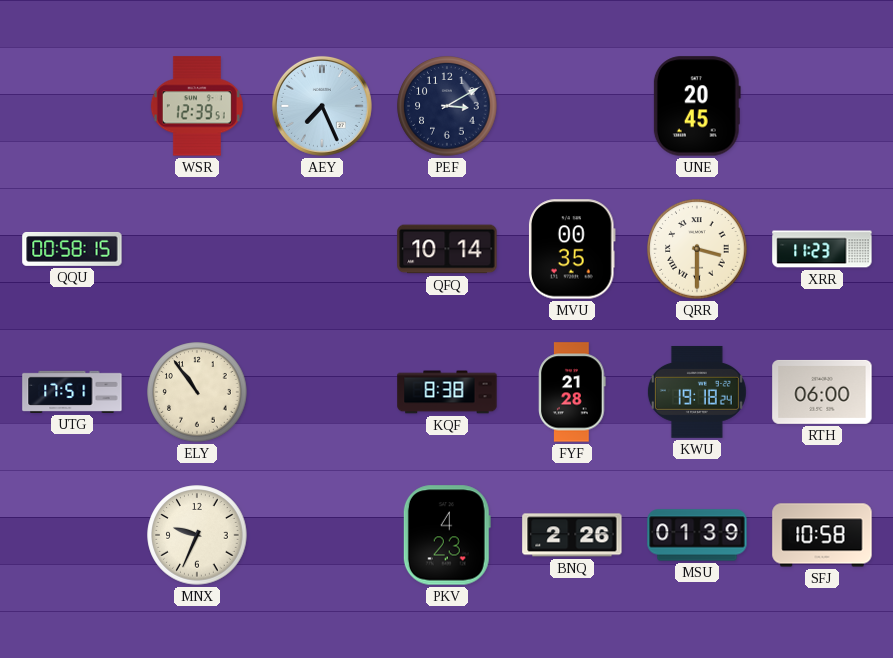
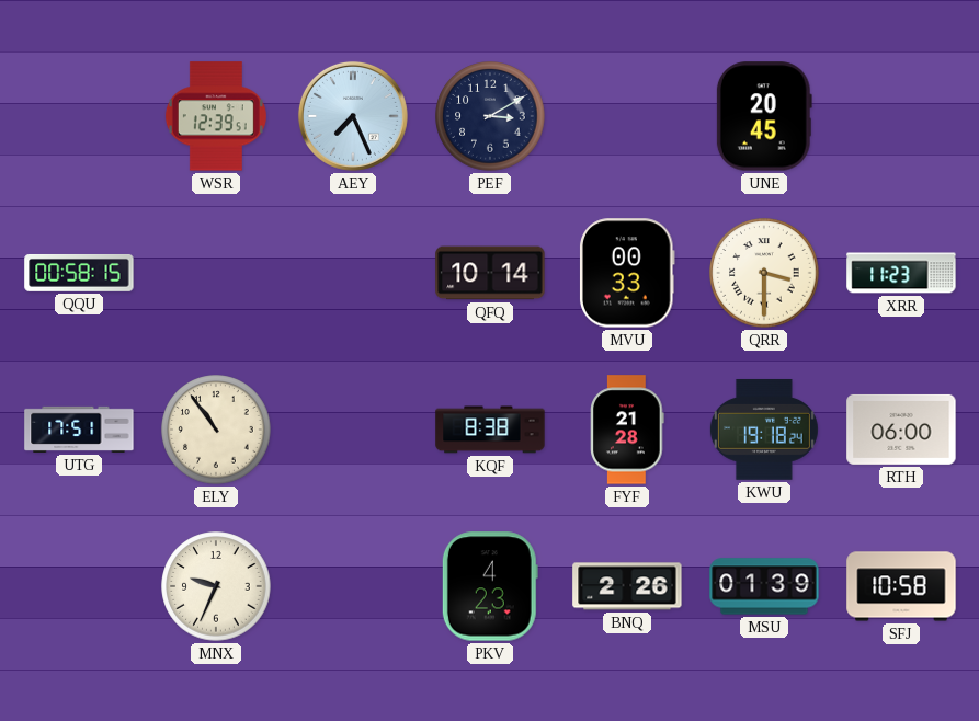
MVU: 00:35 -> 00:33
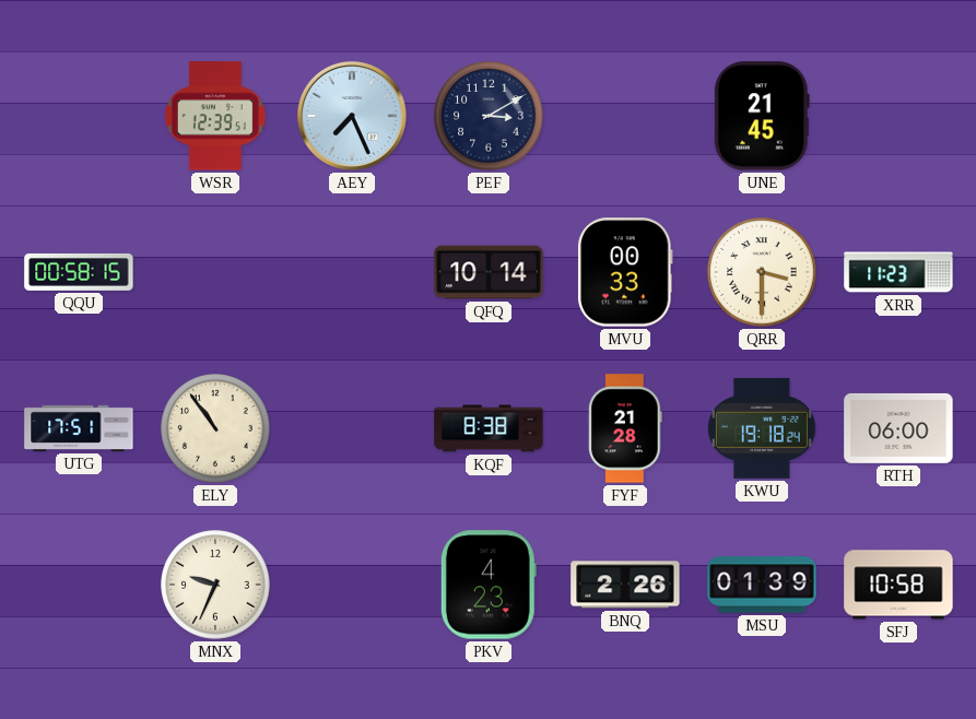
UNE: 20:45 -> 21:45
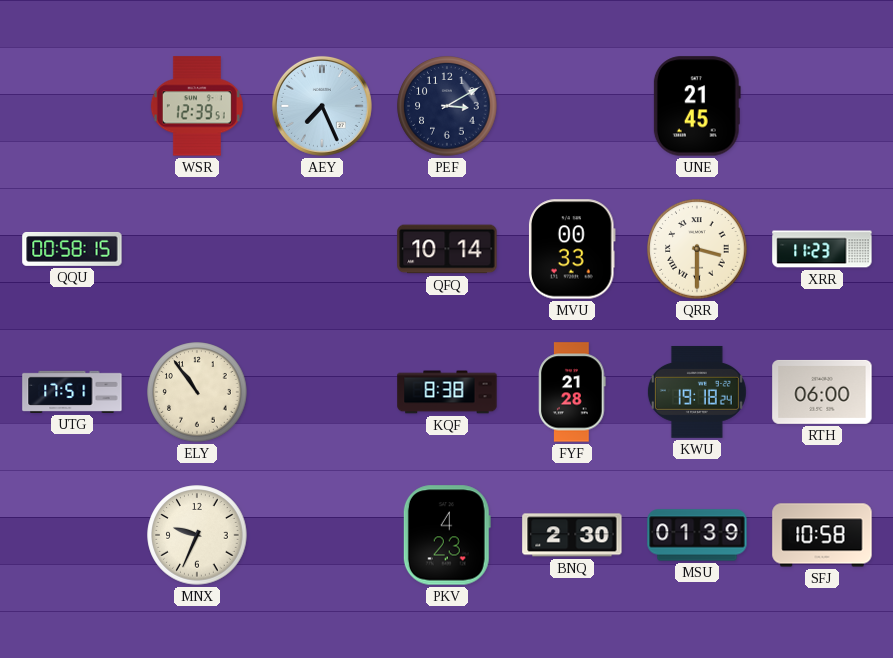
BNQ: 2:26 -> 2:30
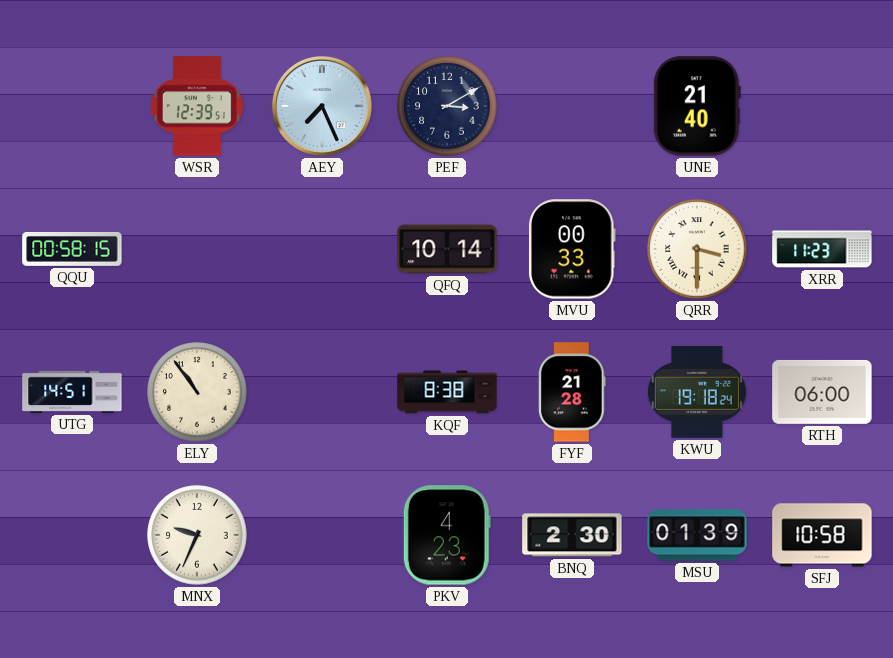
UNE: 21:45 -> 21:40
UTG: 17:51 -> 14:51
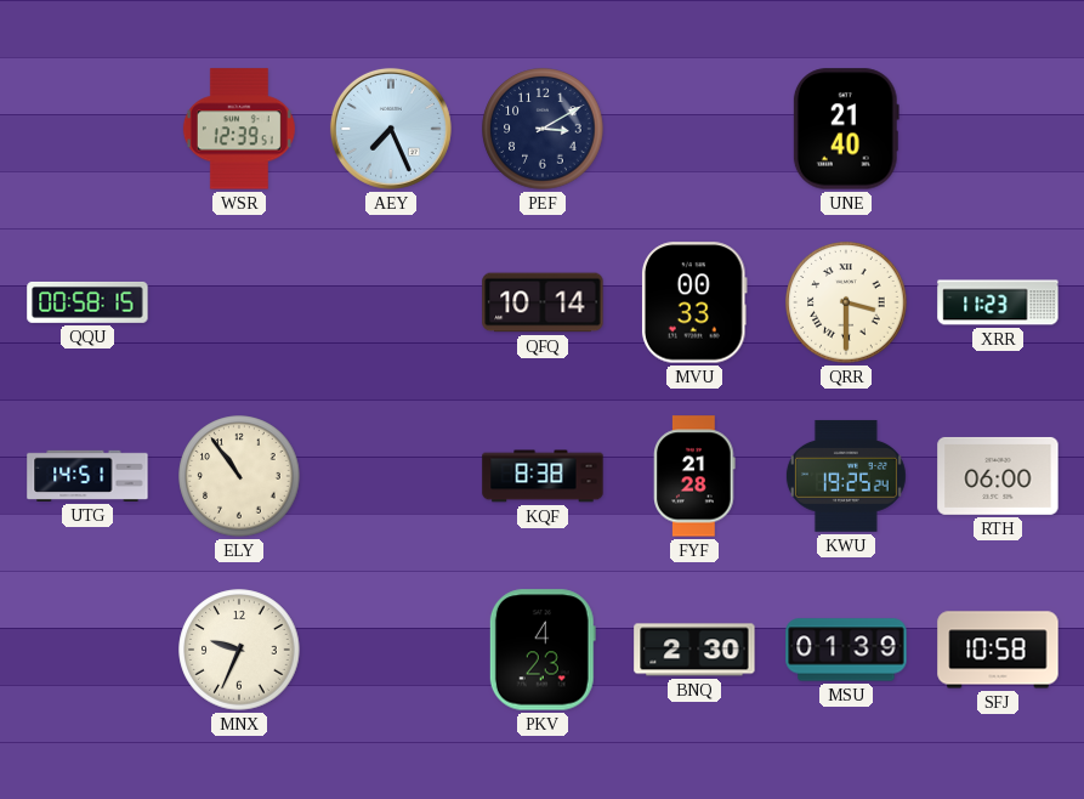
KWU: 19:18 -> 19:25
